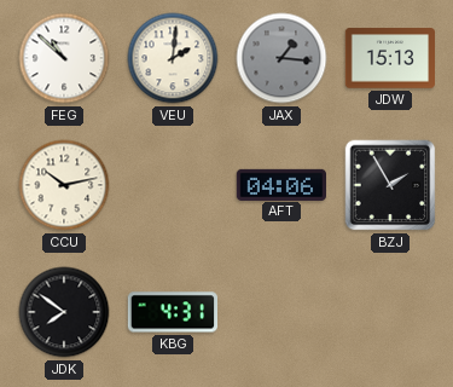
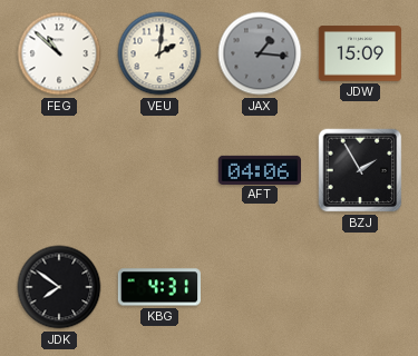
JDW: 15:13 -> 15:09
CCU: 10:13 -> none
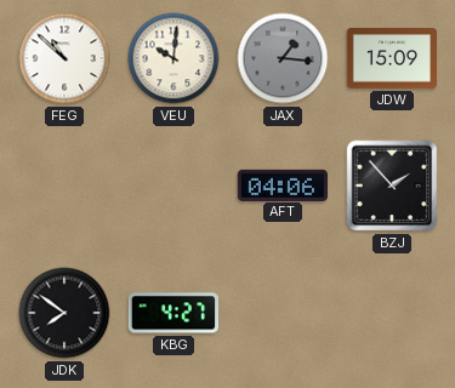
VEU: 2:01 -> 10:01
BZJ: 1:55 -> 1:53
KBG: 4:31 -> 4:27
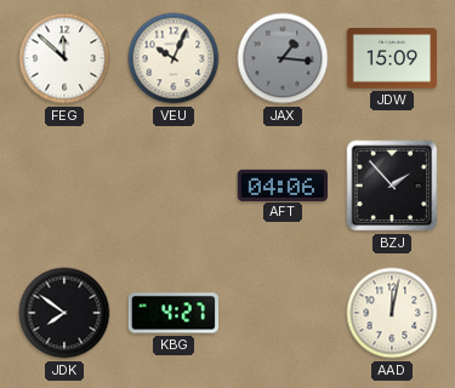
FEG: 10:52 -> 11:52
VEU: 10:01 -> 10:04
AAD: none -> 12:02
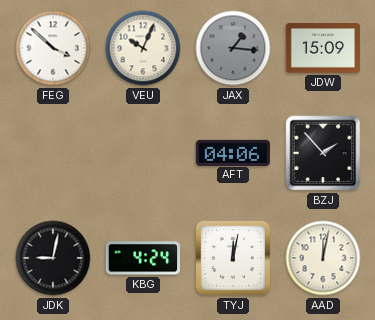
FEG: 11:52 -> 3:52
JDK: 7:51 -> 9:02
KBG: 4:27 -> 4:24
TYJ: none -> 12:02
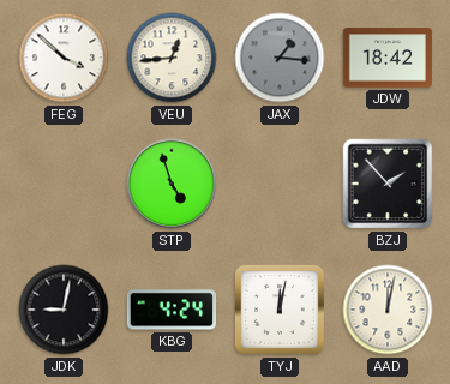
VEU: 10:04 -> 12:44
JDW: 15:09 -> 18:42
STP: none -> 4:57
AFT: 04:06 -> none
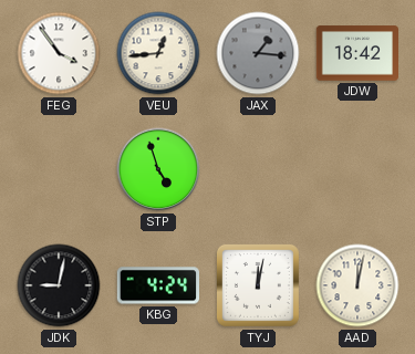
FEG: 3:52 -> 3:54
BZJ: 1:53 -> none
